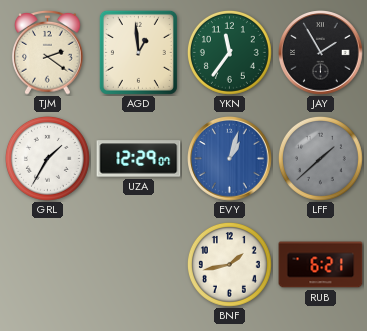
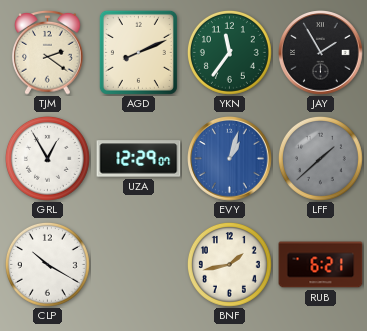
AGD: 12:59 -> 8:11
GRL: 1:35 -> 12:55
CLP: none -> 10:20
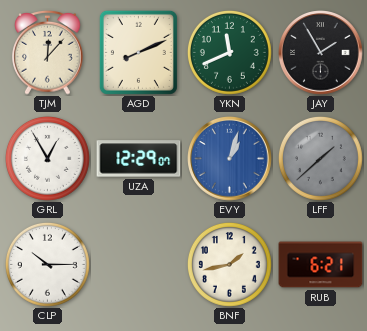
TJM: 2:21 -> 12:07
YKN: 11:36 -> 11:41
CLP: 10:20 -> 10:15
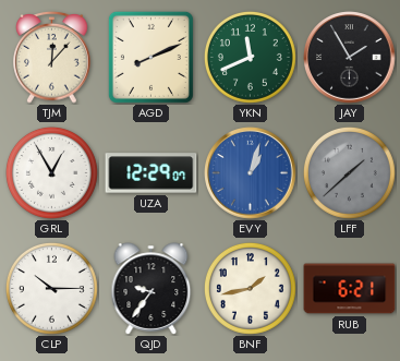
QJD: none -> 9:36
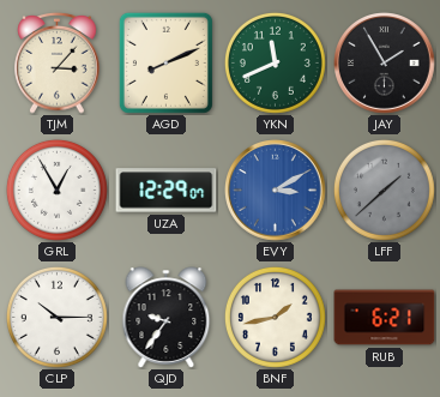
TJM: 12:07 -> 3:07
EVY: 1:03 -> 3:10
